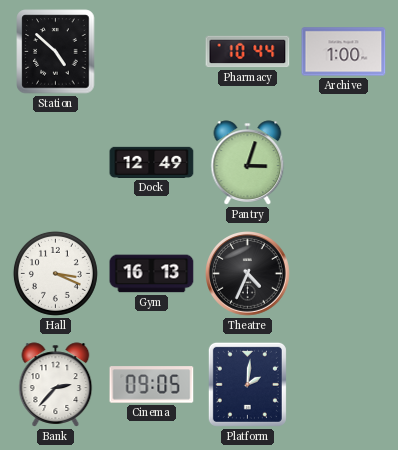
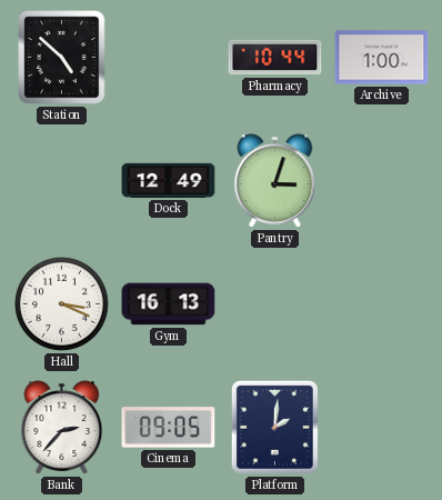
Theatre: 4:34 -> none
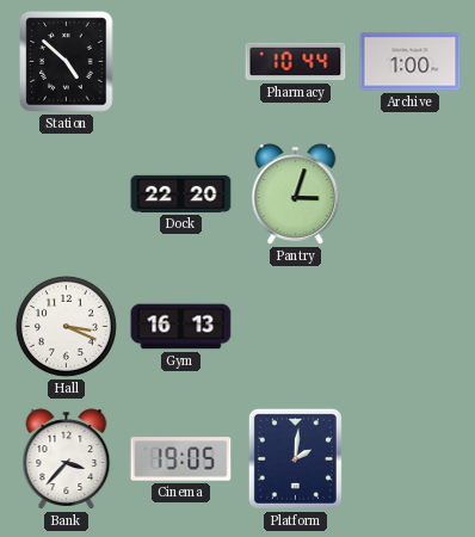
Dock: 12:49 -> 22:20
Bank: 2:37 -> 3:37
Cinema: 09:05 -> 19:05
